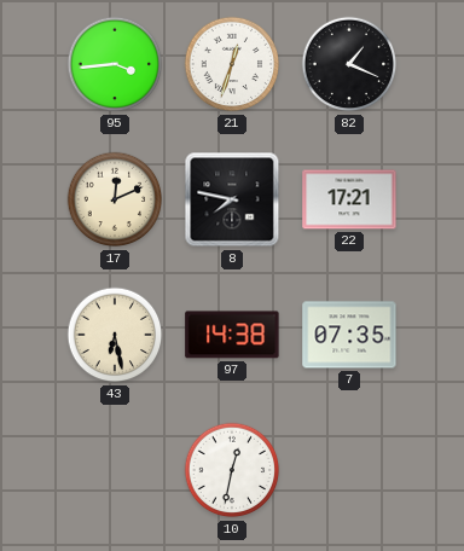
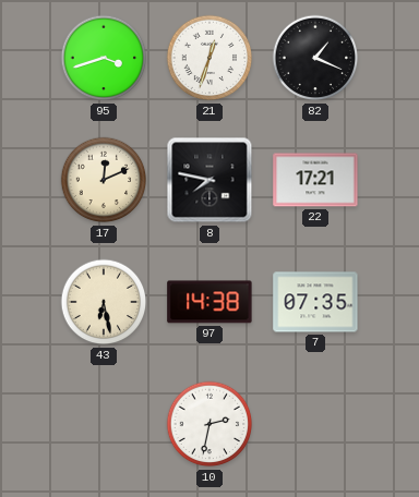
95: 3:44 -> 3:42
10: 12:32 -> 2:32
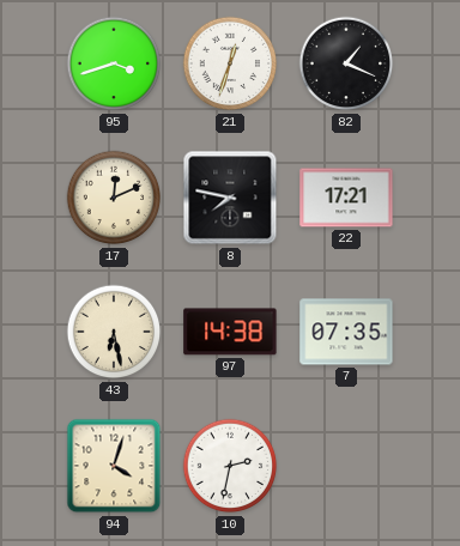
94: none -> 4:03
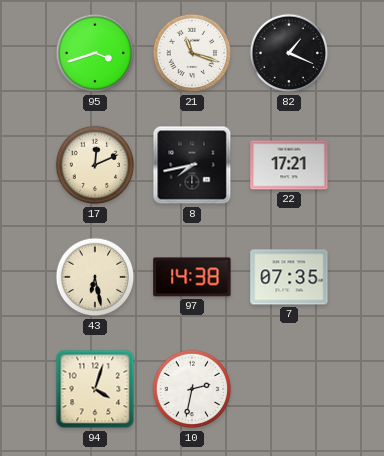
21: 12:33 -> 11:18
8: 7:47 -> 7:43
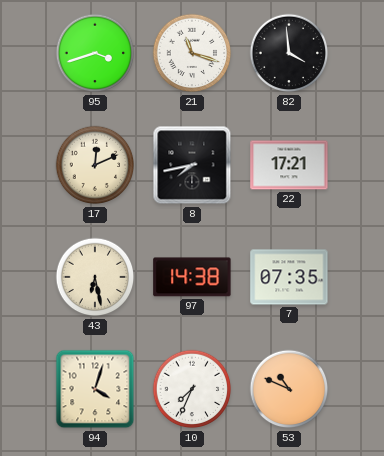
82: 1:19 -> 3:59
10: 2:32 -> 7:34
53: none -> 10:49
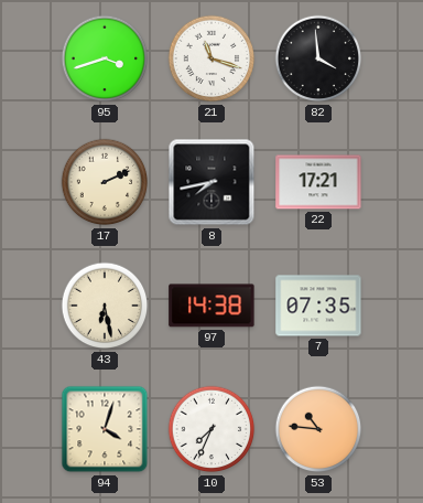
17: 12:11 -> 2:11
53: 10:49 -> 10:46
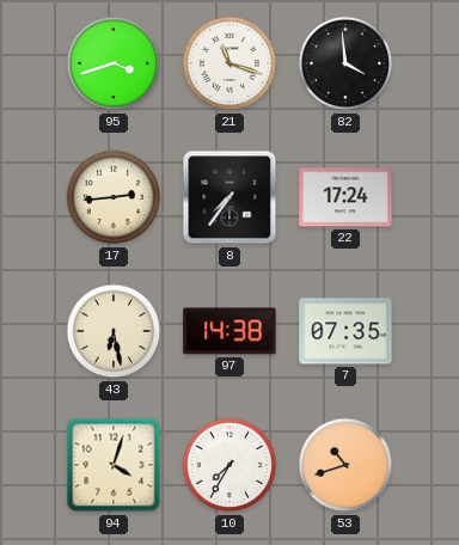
17: 2:11 -> 2:44
8: 7:43 -> 7:36
22: 17:21 -> 17:24
10: 7:34 -> 7:35
53: 10:46 -> 10:42
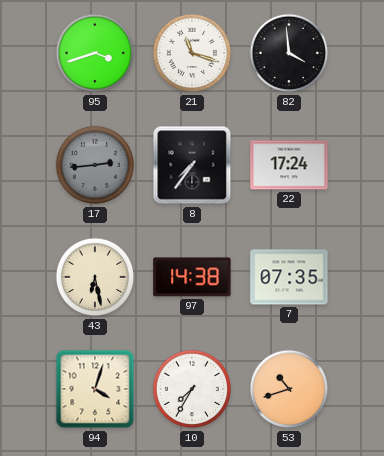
17 dial: cream -> grey
